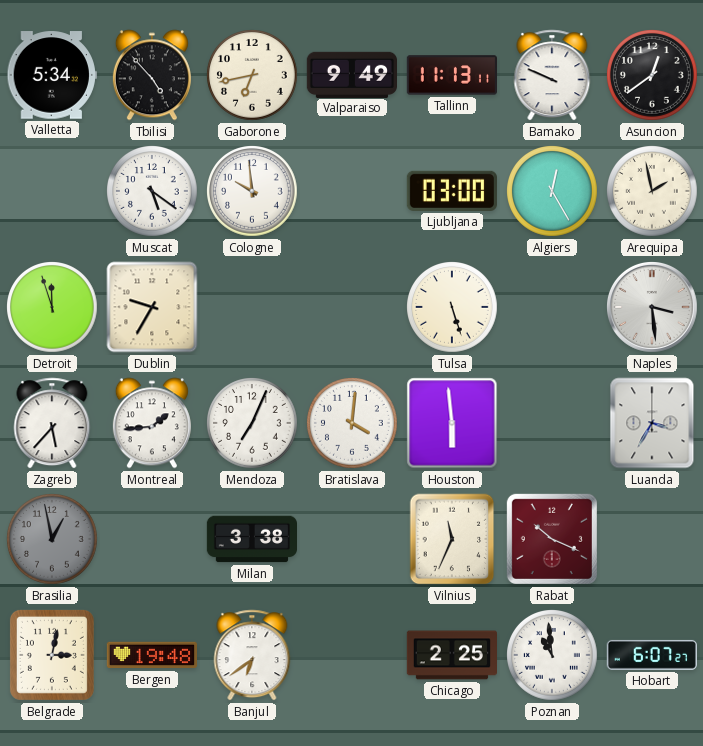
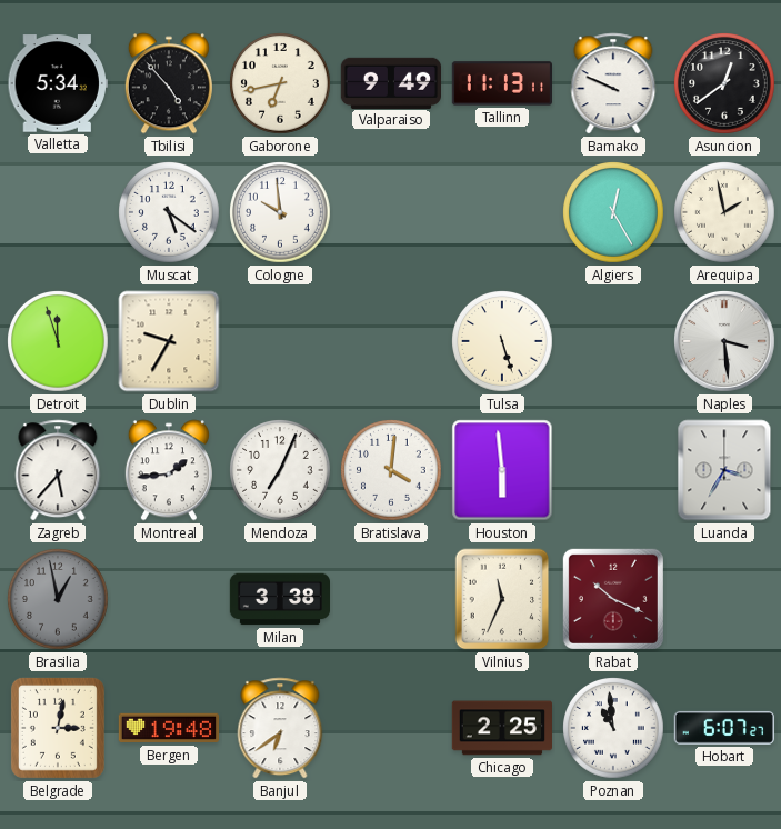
Ljubljana: 03:00 -> none
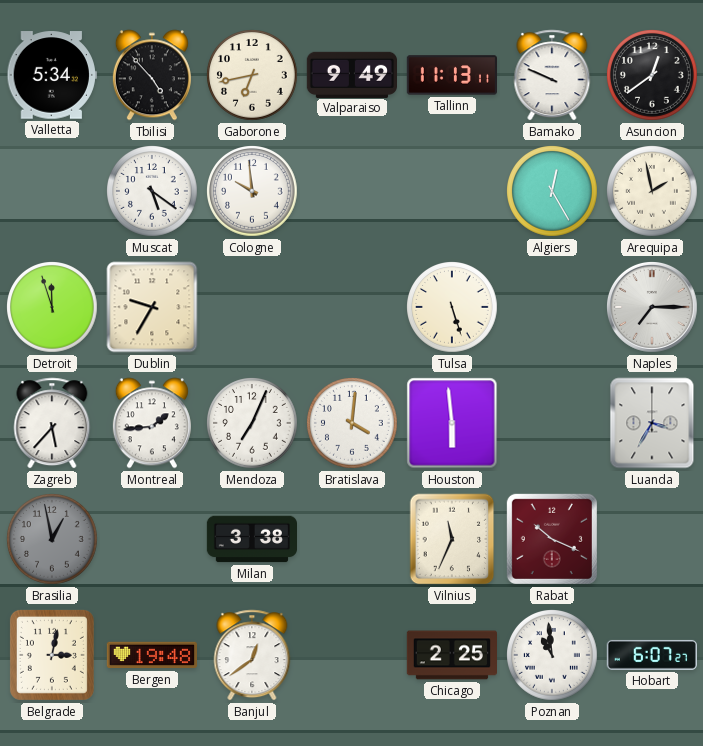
Naples: 3:29 -> 7:15
Banjul: 6:39 -> 12:39
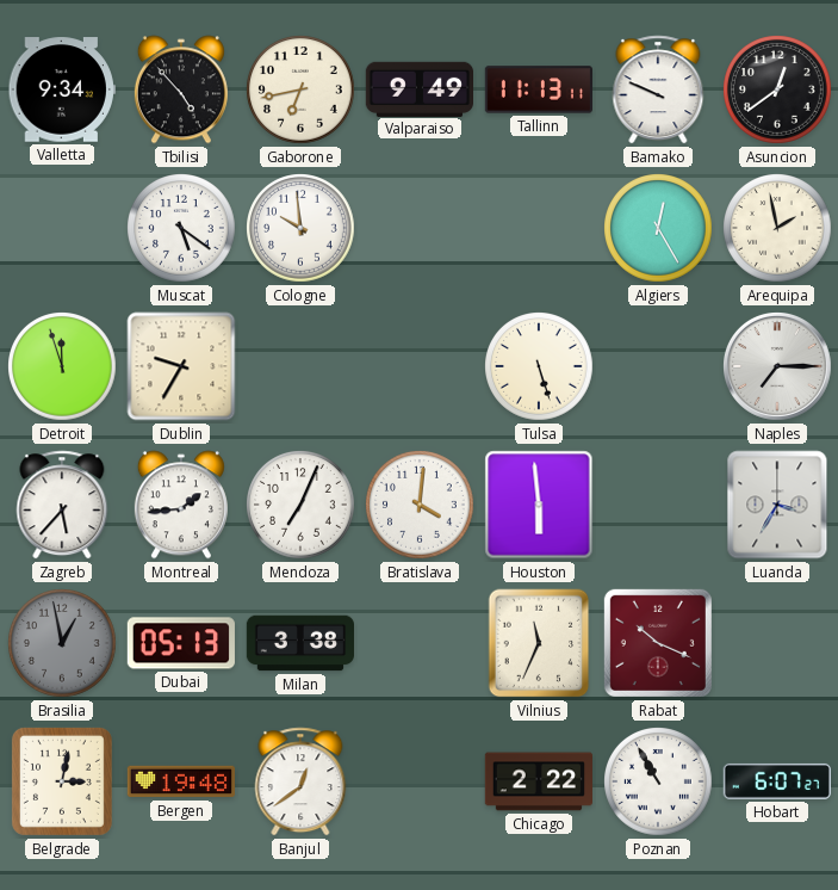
Valletta: 5:34 -> 9:34
Dubai: none -> 05:13
Chicago: 2:25 -> 2:22
Poznan: 10:59 -> 10:55
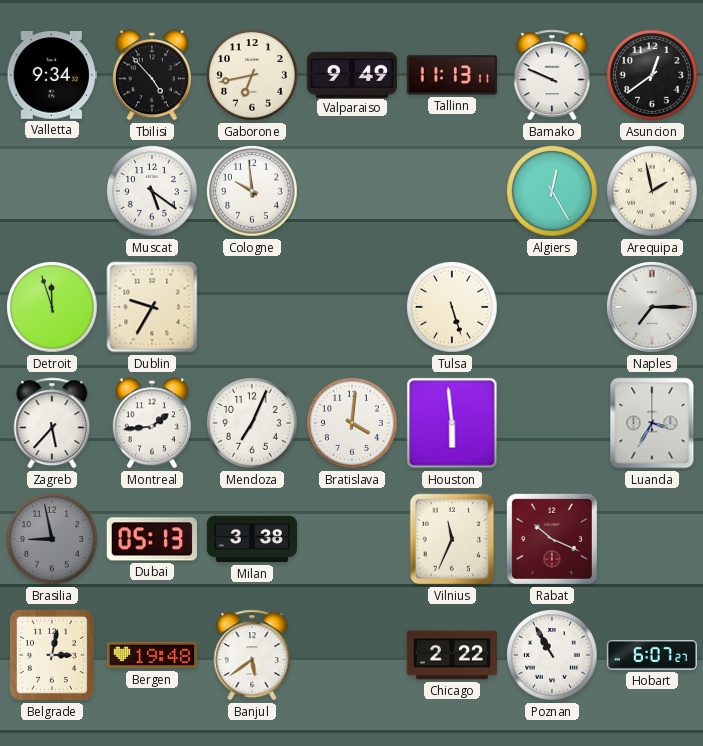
Brasilia: 12:58 -> 8:58
Banjul: 12:39 -> 5:39
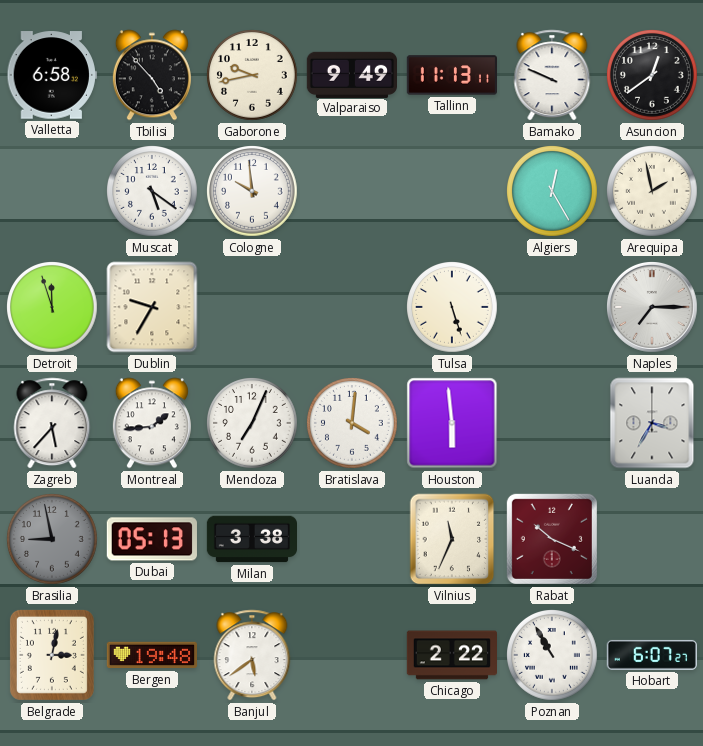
Valletta: 9:34 -> 6:58
Gaborone: 6:43 -> 9:43
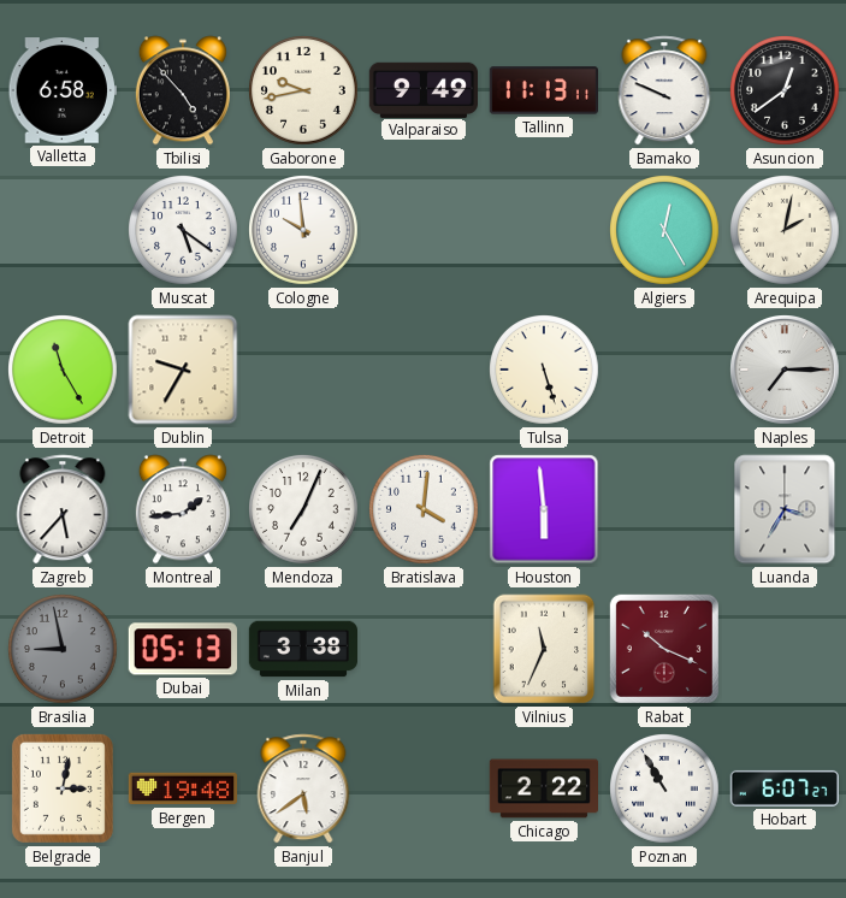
Arequipa: 1:58 -> 2:02
Detroit: 11:57 -> 11:25
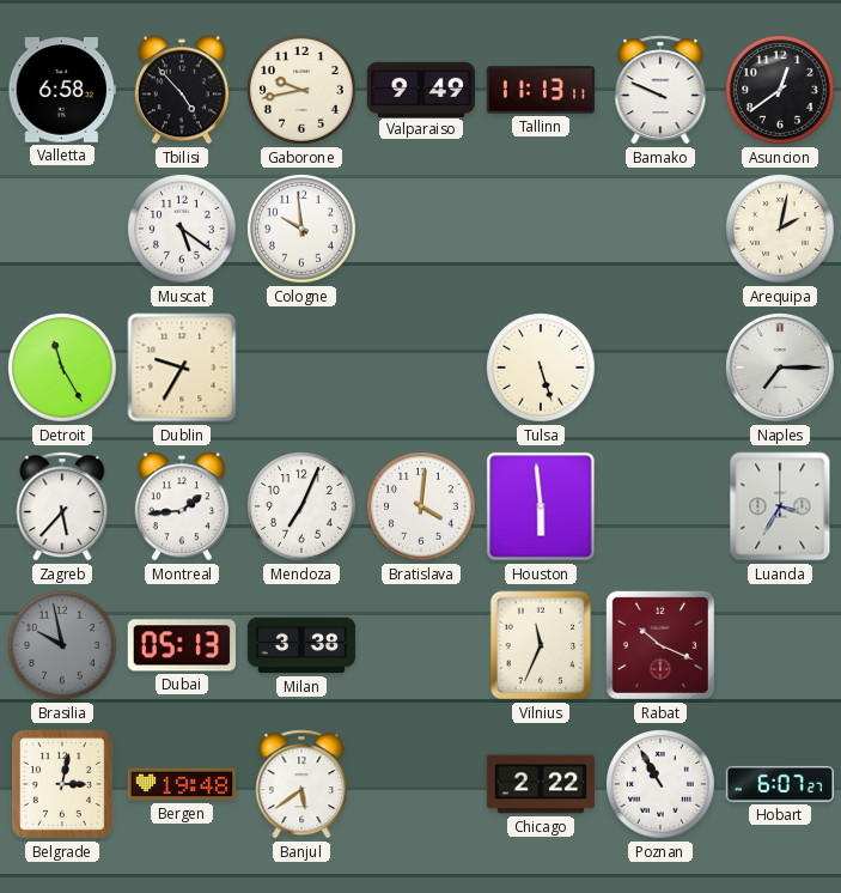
Algiers: 12:25 -> none
Brasilia: 8:58 -> 9:58
